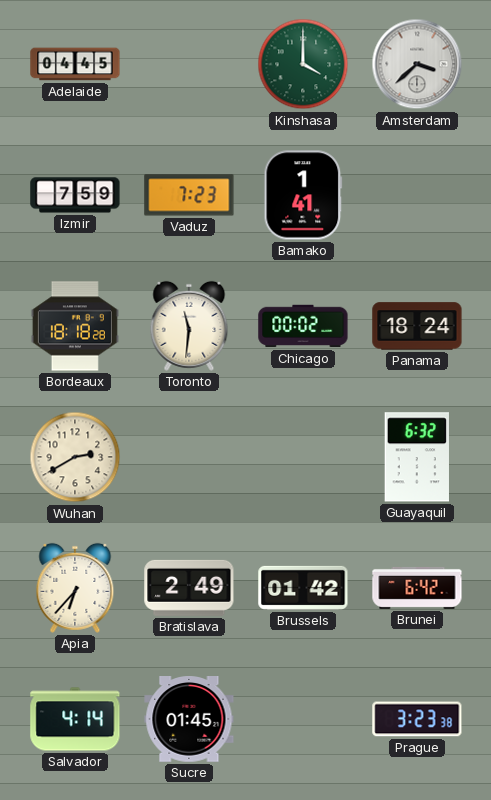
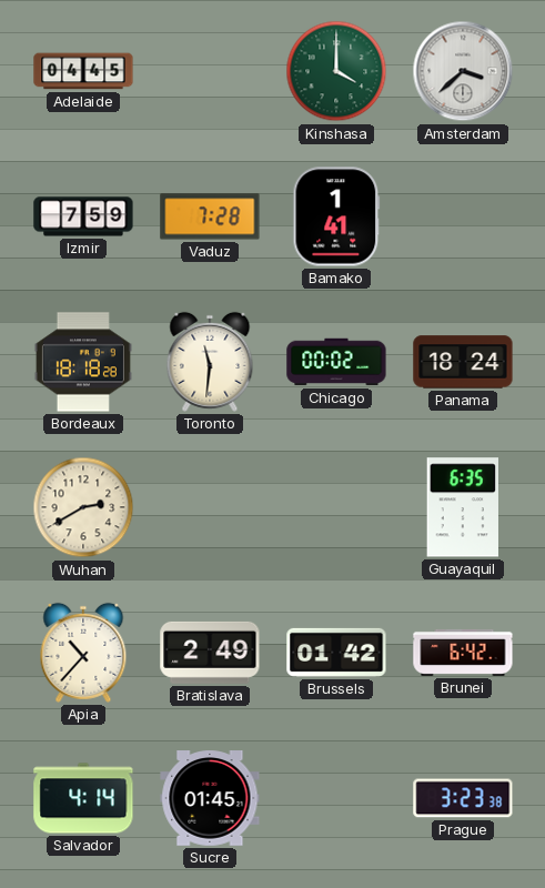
Vaduz: 7:23 -> 7:28
Guayaquil: 6:32 -> 6:35
Apia: 6:37 -> 10:37
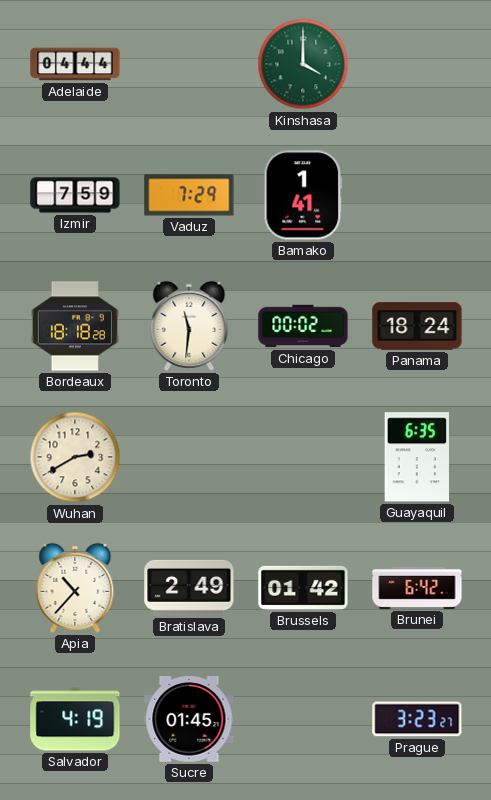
Adelaide: 04:45 -> 04:44
Amsterdam: 3:38 -> none
Vaduz: 7:28 -> 7:29
Salvador: 4:14 -> 4:19
Prague: 3:23:38 -> 3:23:27
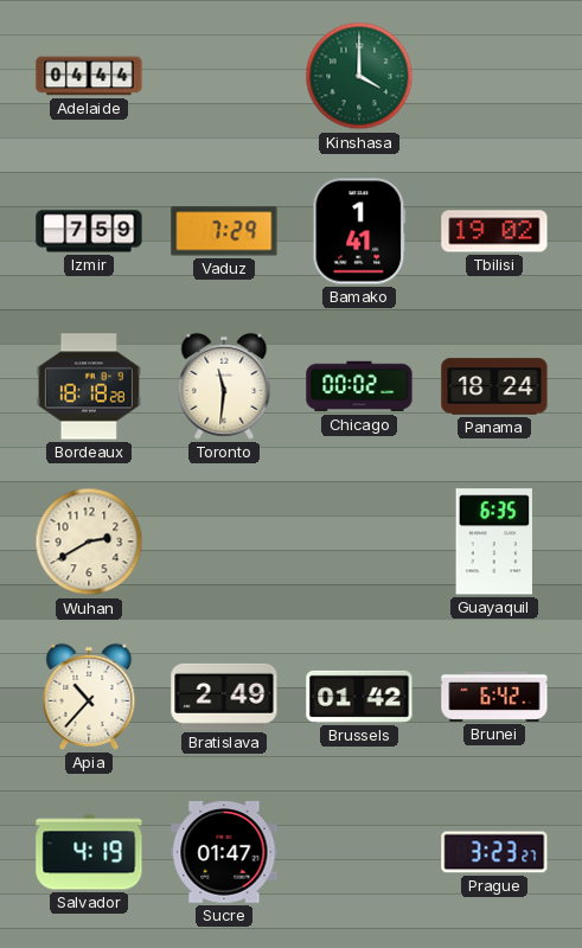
Tbilisi: none -> 19:02
Sucre: 01:45 -> 01:47
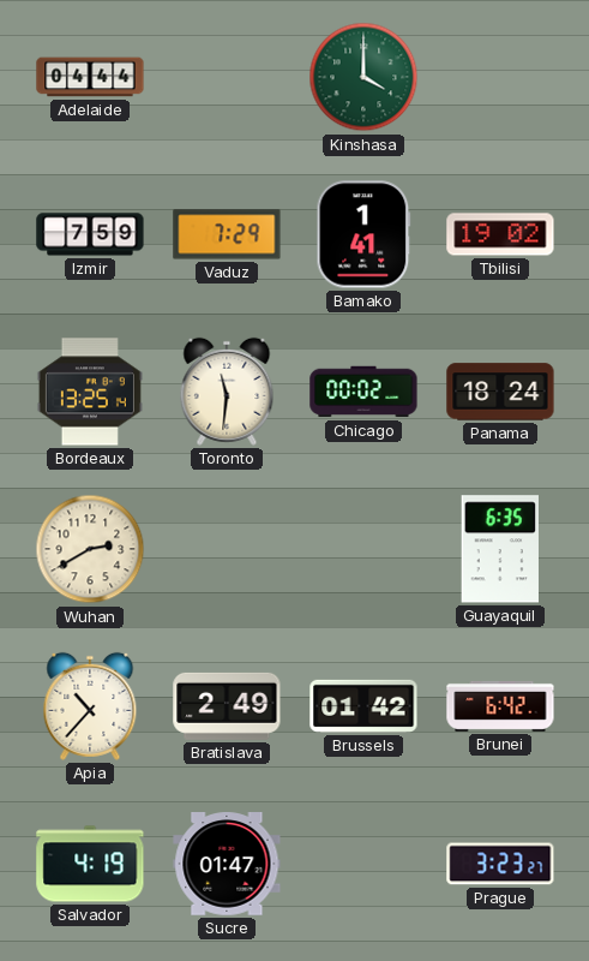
Bordeaux: 18:18 -> 13:25
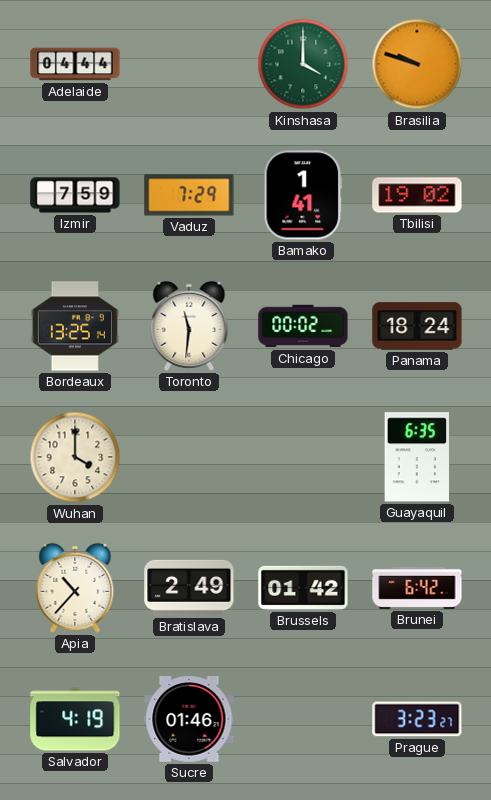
Brasilia: none -> 9:48
Wuhan: 2:40 -> 4:00
Sucre: 01:47 -> 01:46
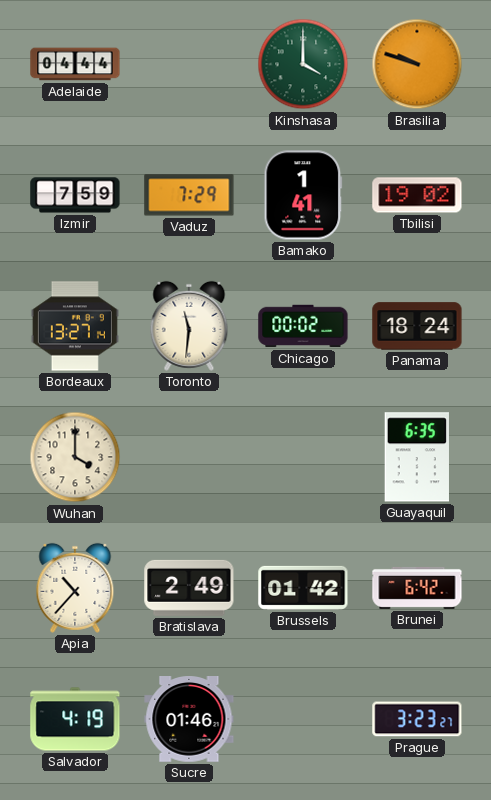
Bordeaux: 13:25 -> 13:27
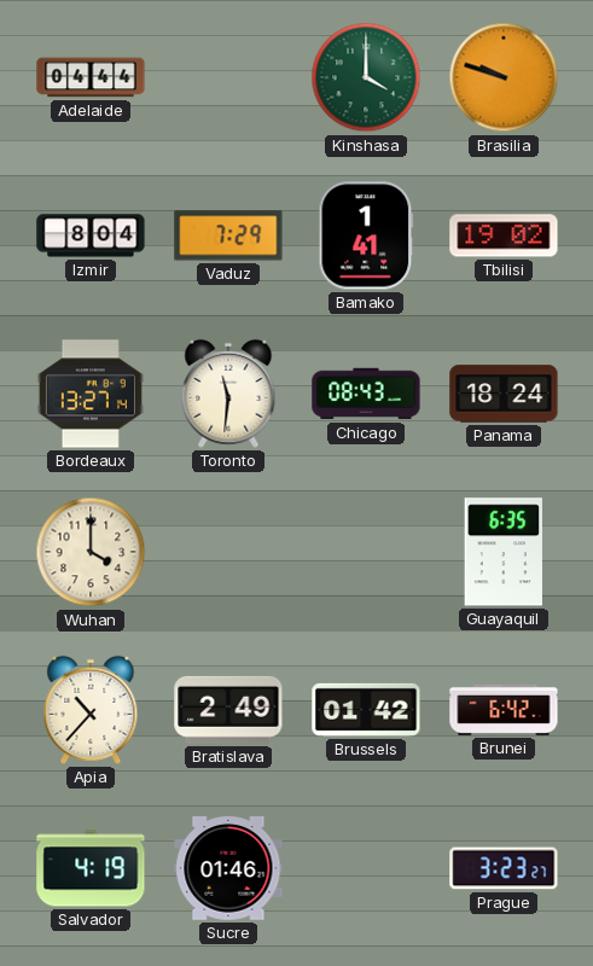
Izmir: 7:59 -> 8:04
Chicago: 00:02 -> 08:43
